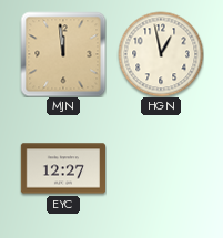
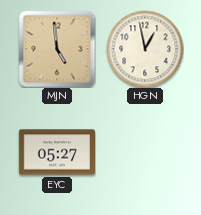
MJN: 11:59 -> 4:59
EYC: 12:27 -> 05:27
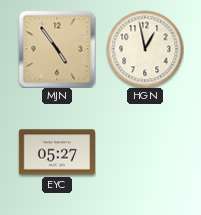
MJN: 4:59 -> 4:54
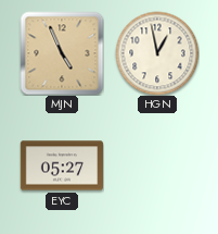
MJN: 4:54 -> 4:56
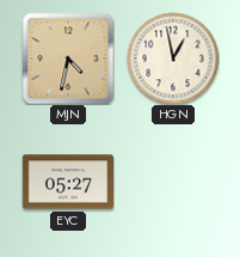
MJN: 4:56 -> 4:32
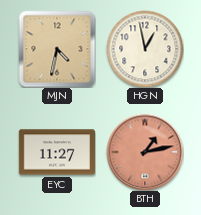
EYC: 05:27 -> 11:27
BTH: none -> 1:13
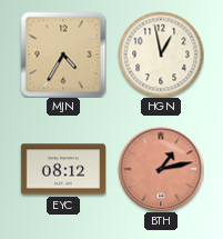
MJN: 4:32 -> 4:35
EYC: 11:27 -> 08:12
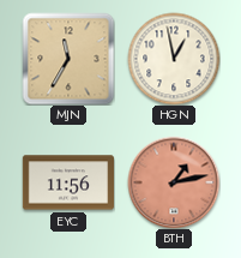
MJN: 4:35 -> 11:35
EYC: 08:12 -> 11:56
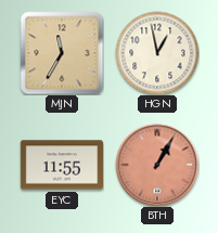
EYC: 11:56 -> 11:55
BTH: 1:13 -> 1:05
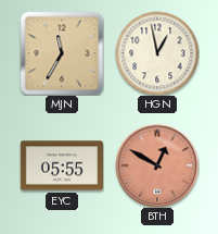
EYC: 11:55 -> 05:55
BTH: 1:05 -> 12:50
